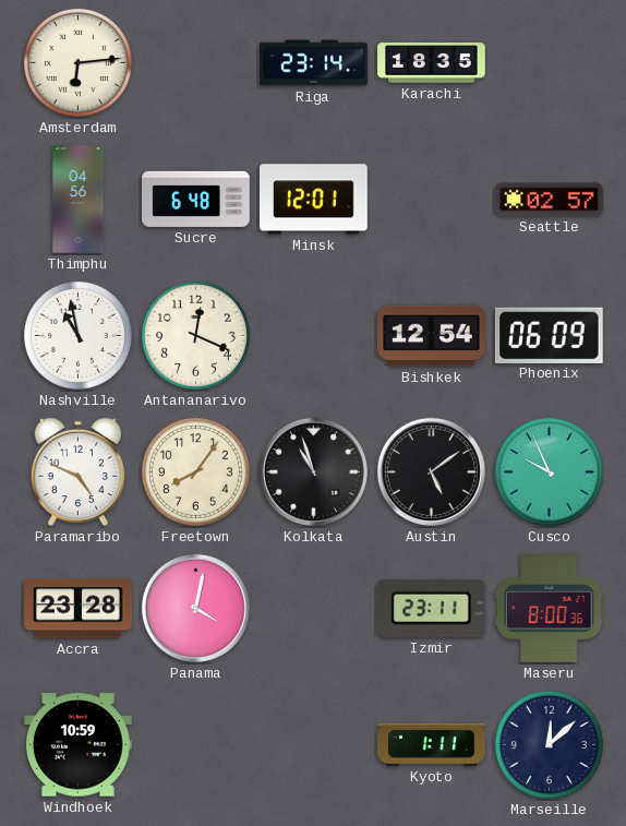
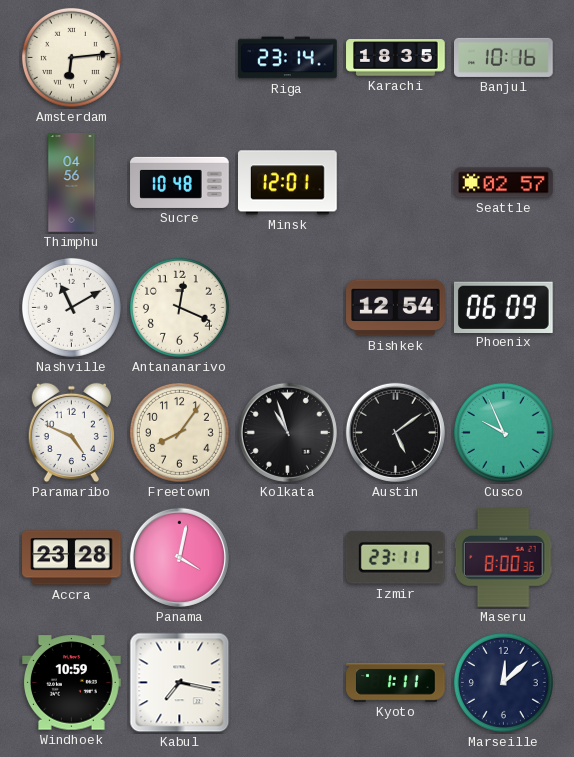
Banjul: none -> 10:16
Sucre: 6:48 -> 10:48
Nashville: 10:58 -> 11:10
Kabul: none -> 7:17
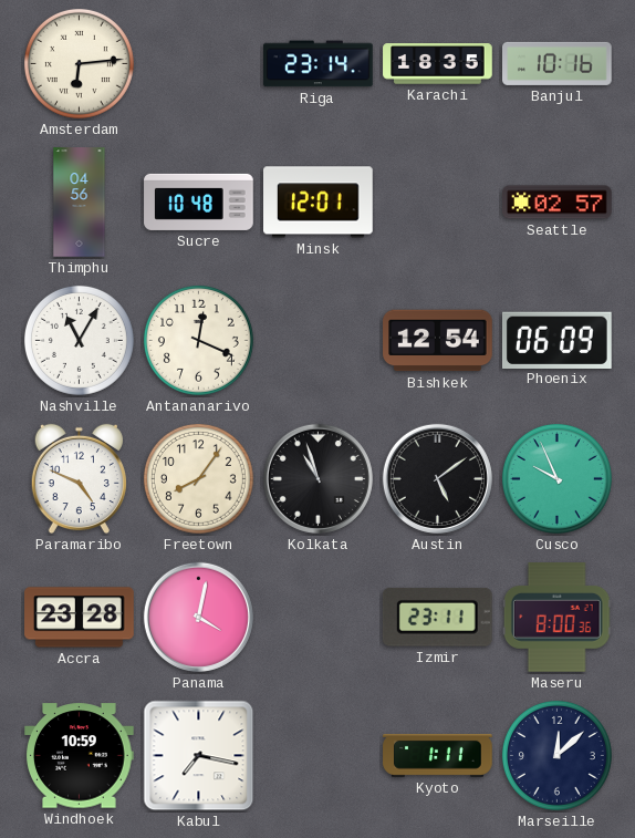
Nashville: 11:10 -> 11:05
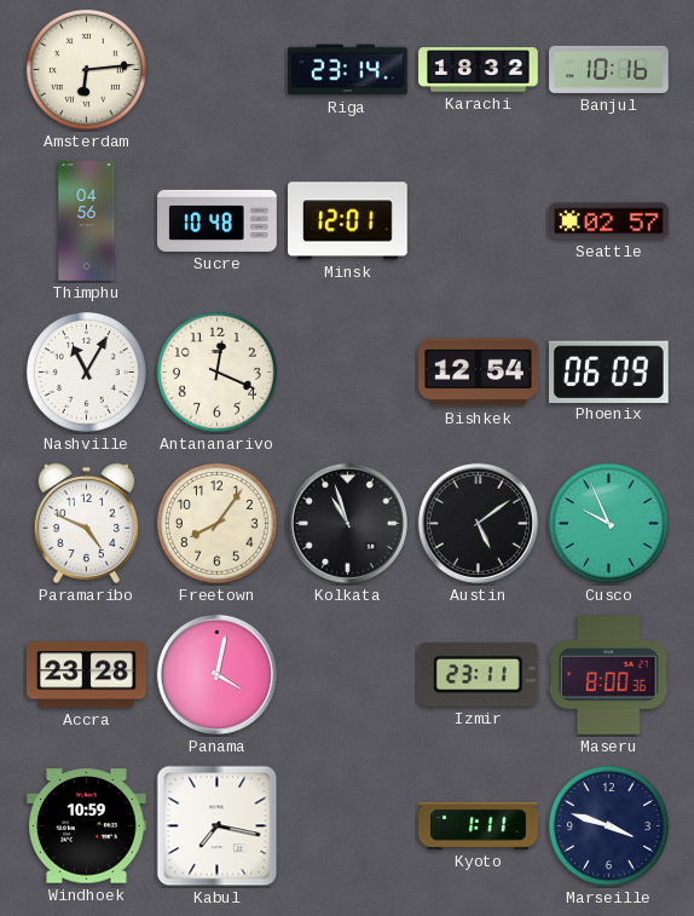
Karachi: 18:35 -> 18:32
Marseille: 12:08 -> 3:48
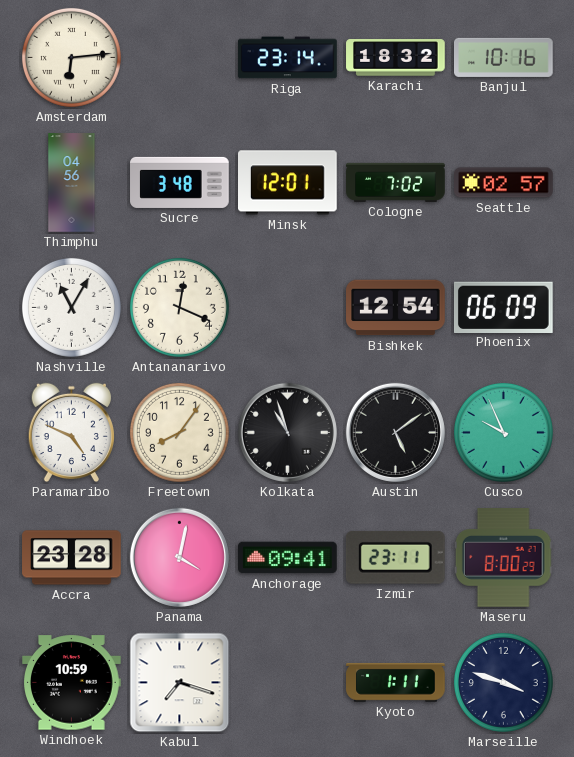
Sucre: 10:48 -> 3:48
Cologne: none -> 7:02
Anchorage: none -> 09:41
Maseru: 8:00:36 -> 8:00:29
Kabul: 7:17 -> 7:18
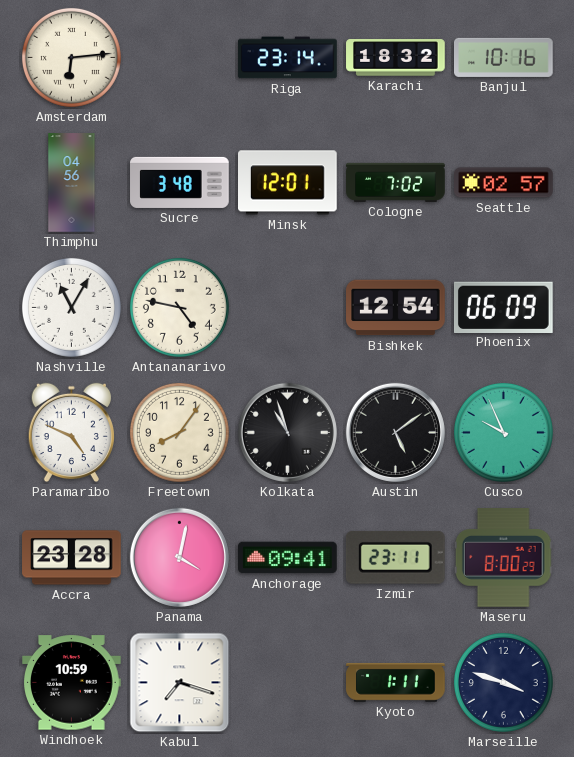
Antananarivo: 12:19 -> 4:47
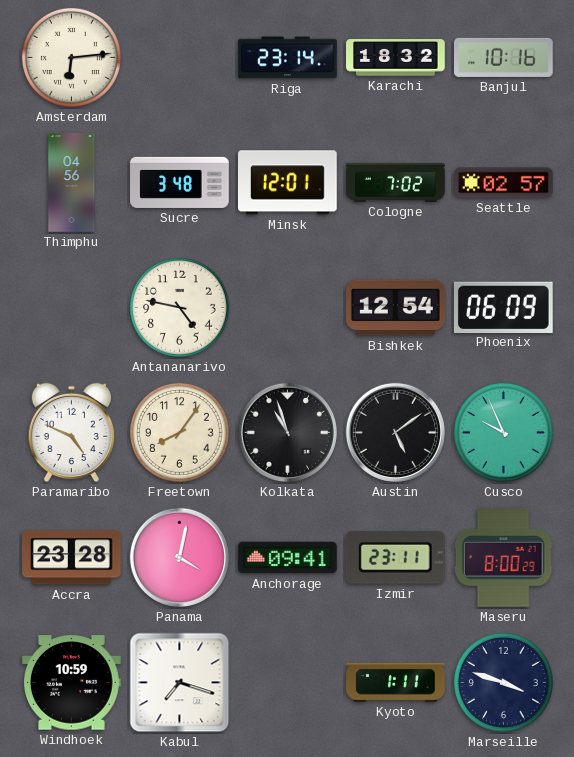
Nashville: 11:05 -> none
